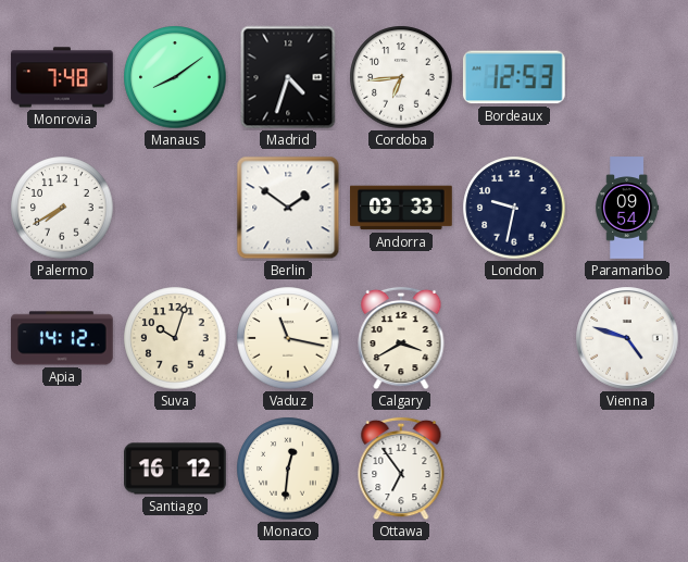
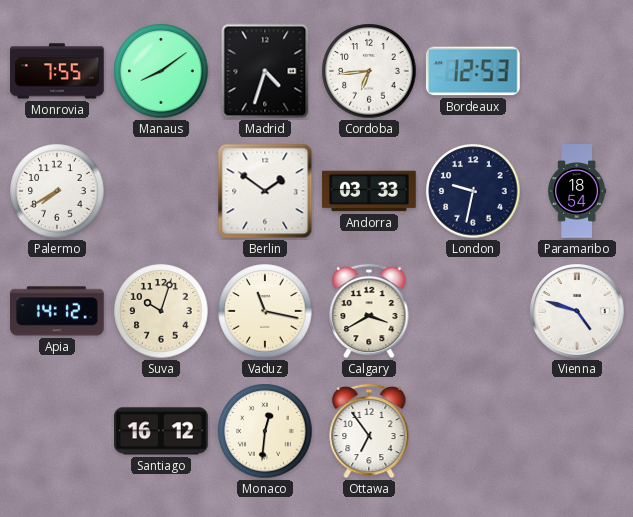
Monrovia: 7:48 -> 7:55
Paramaribo: 09:54 -> 18:54
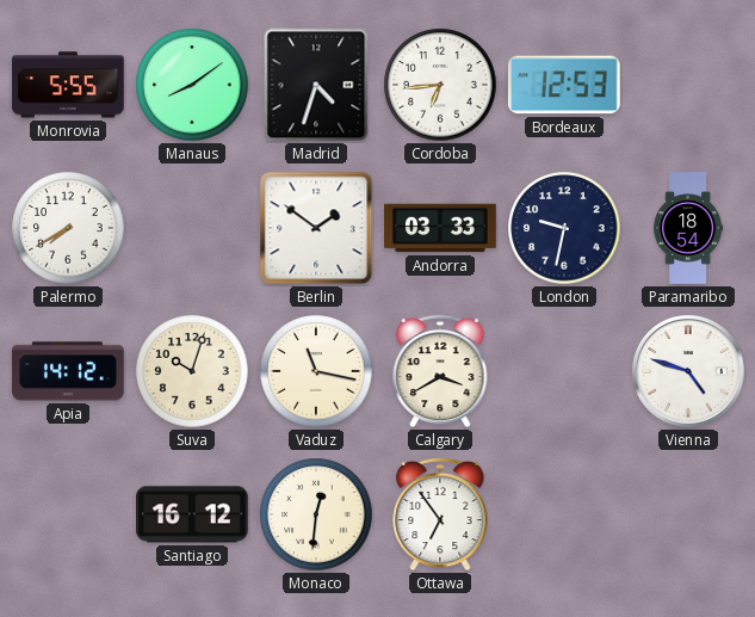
Monrovia: 7:55 -> 5:55
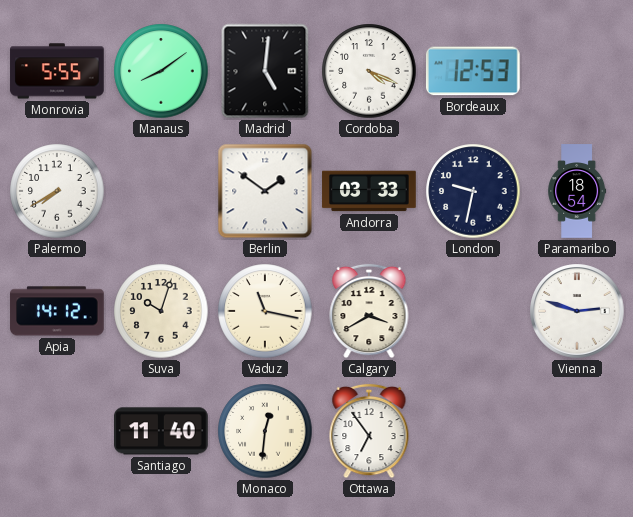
Madrid: 4:33 -> 5:01
Cordoba: 6:44 -> 4:19
Vienna: 4:48 -> 2:48
Santiago: 16:12 -> 11:40
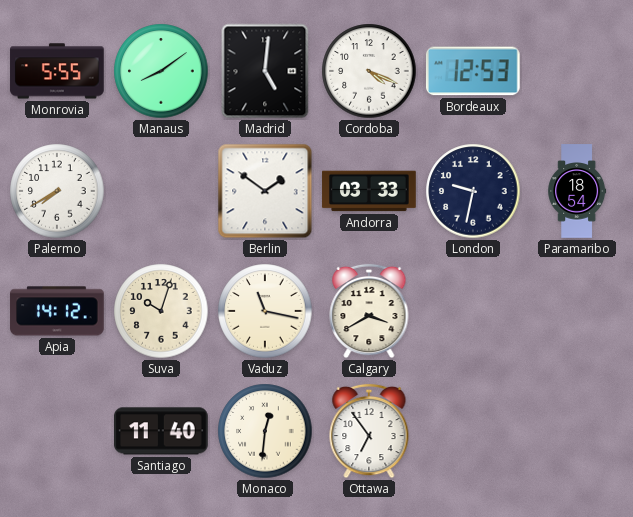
Vienna: 2:48 -> none
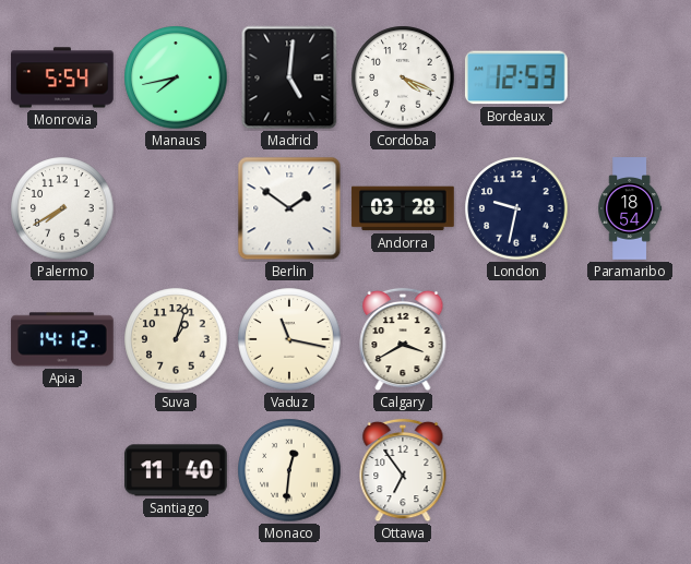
Monrovia: 5:55 -> 5:54
Manaus: 8:09 -> 7:43
Andorra: 03:33 -> 03:28
Suva: 10:03 -> 1:03
